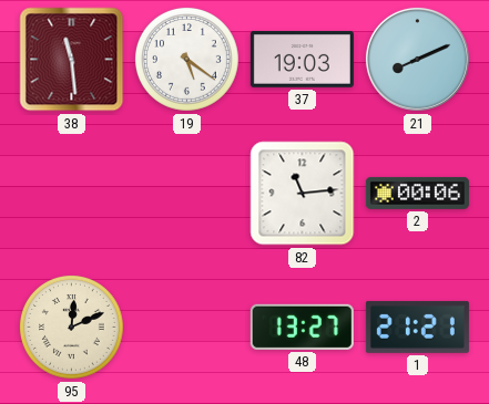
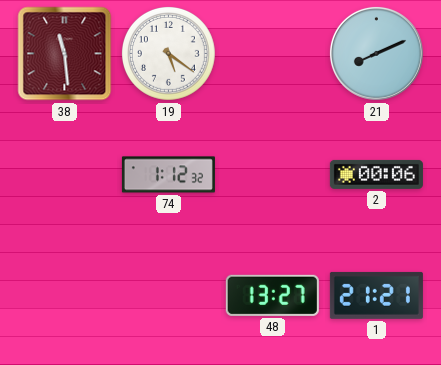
37: 19:03 -> none
74: none -> 1:12
82: 11:14 -> none
95: 12:11 -> none
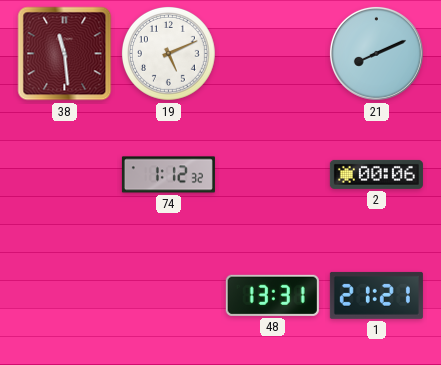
19: 5:21 -> 5:11
48: 13:27 -> 13:31
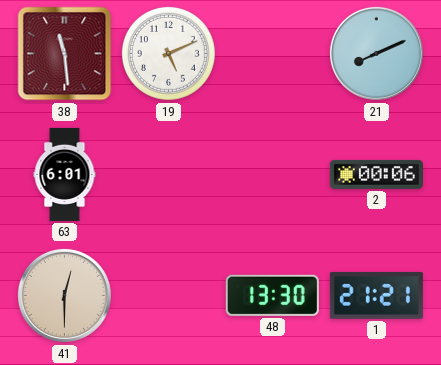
63: none -> 6:01
74: 1:12 -> none
41: none -> 12:30
48: 13:31 -> 13:30
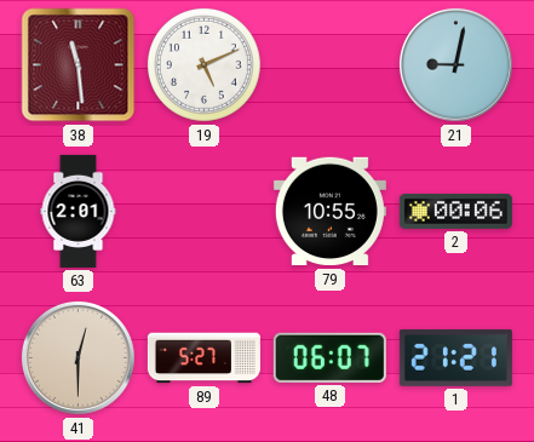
21: 8:11 -> 9:02
63: 6:01 -> 2:01
79: none -> 10:55
89: none -> 5:27
48: 13:30 -> 06:07
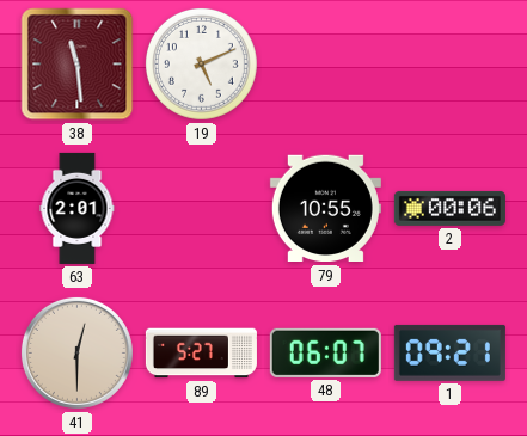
21: 9:02 -> none
1: 21:21 -> 09:21
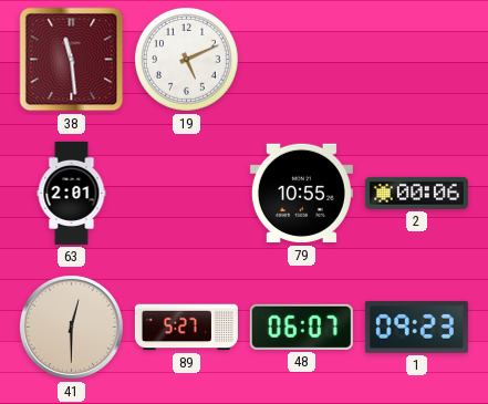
1: 09:21 -> 09:23
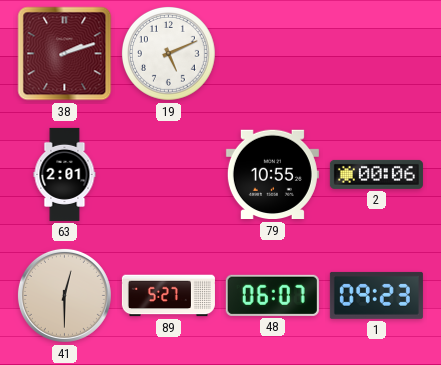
38: 11:29 -> 2:12
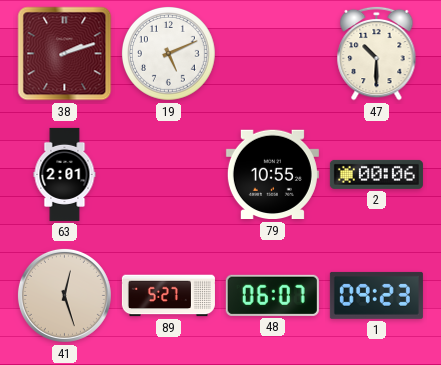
47: none -> 10:30
41: 12:30 -> 12:27
